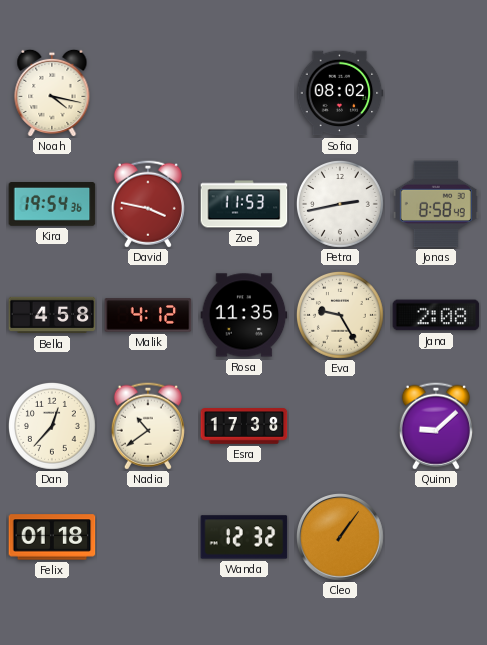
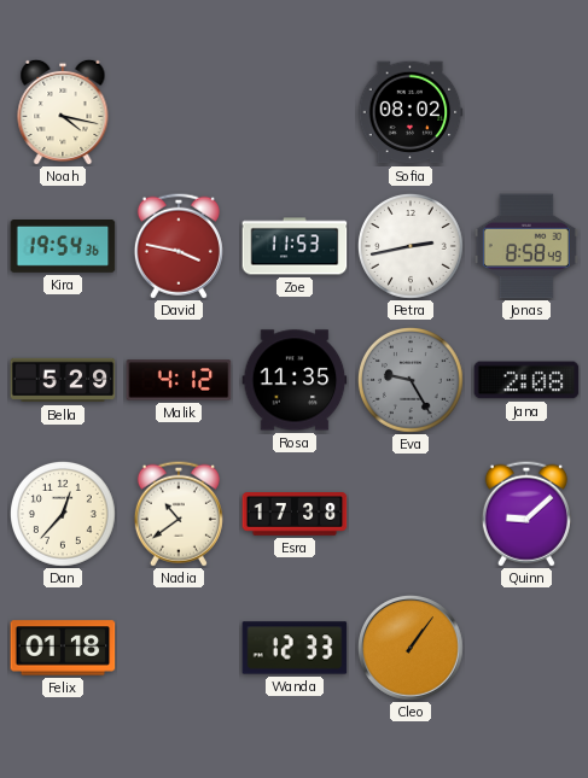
Bella: 4:58 -> 5:29
Eva dial: cream -> grey
Wanda: 12:32 -> 12:33
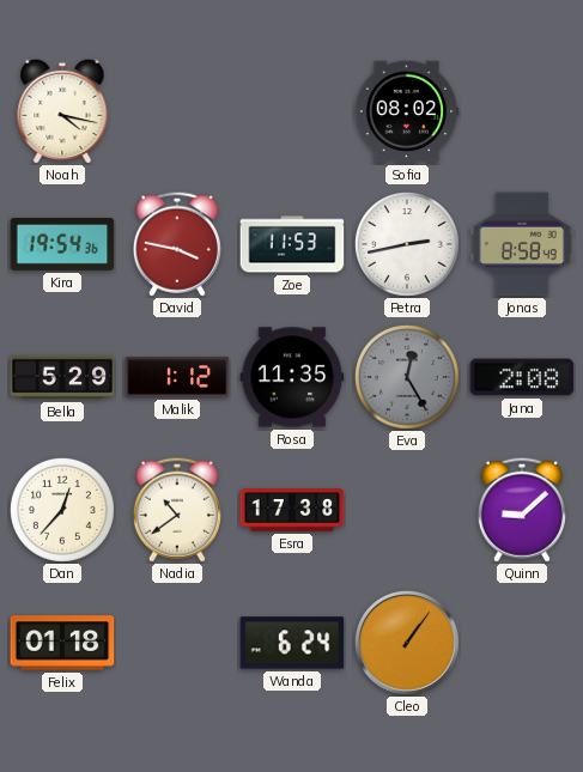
Malik: 4:12 -> 1:12
Eva: 9:25 -> 12:25
Wanda: 12:33 -> 6:24
